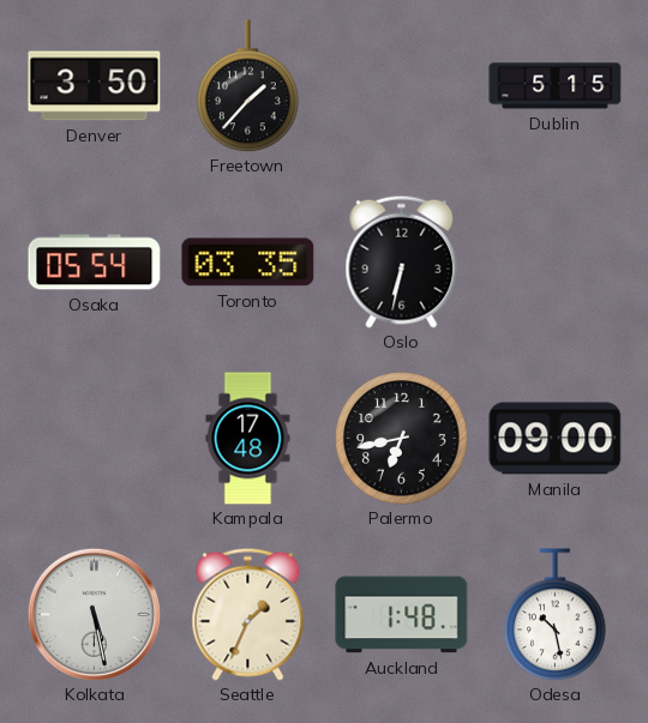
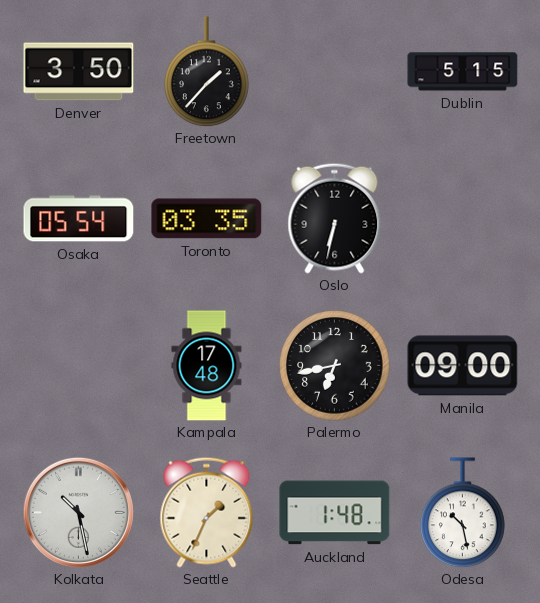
Kolkata: 5:28 -> 10:28
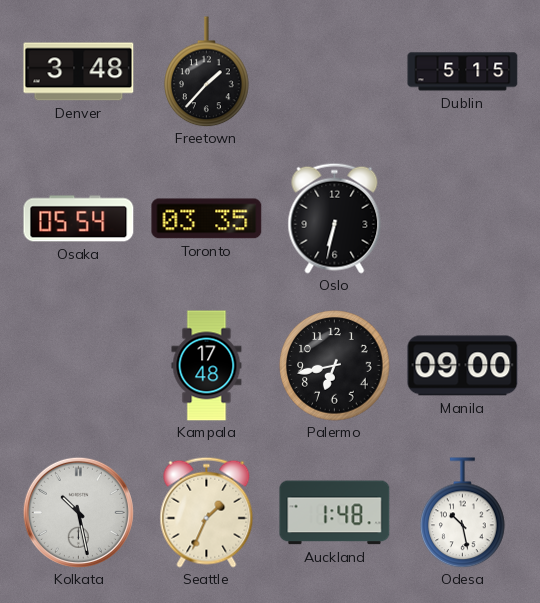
Denver: 3:50 -> 3:48
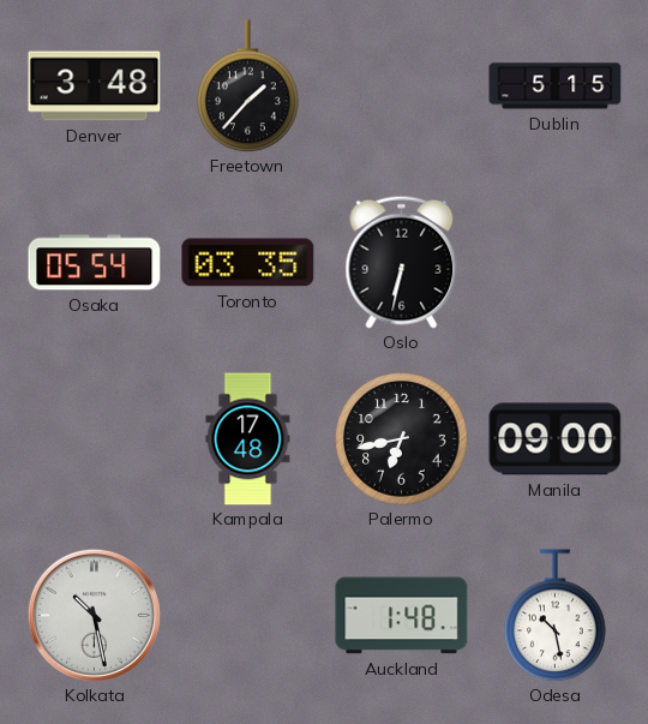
Seattle: 1:34 -> none
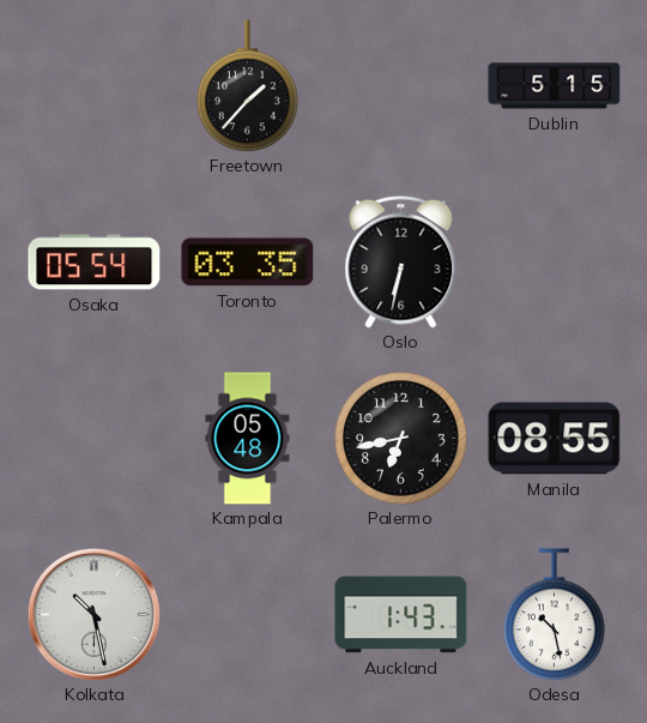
Denver: 3:48 -> none
Kampala: 17:48 -> 05:48
Manila: 09:00 -> 08:55
Auckland: 1:48 -> 1:43
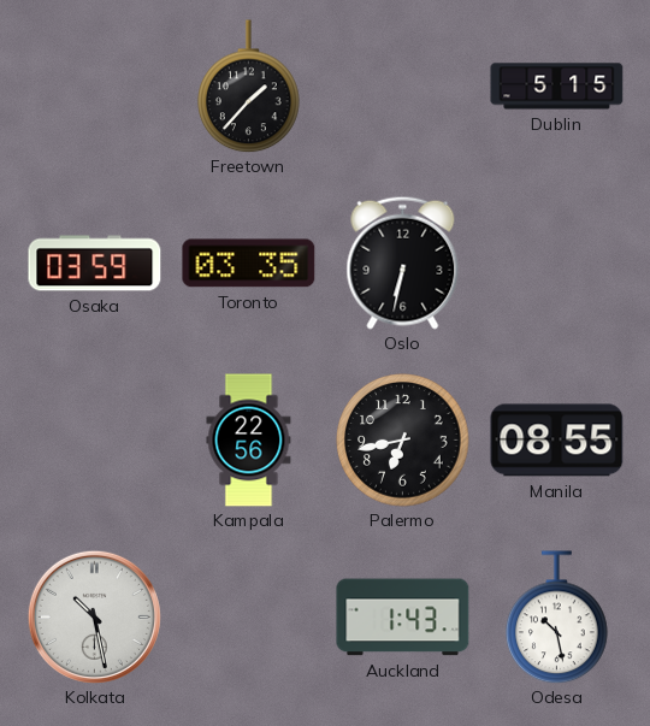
Osaka: 05:54 -> 03:59
Kampala: 05:48 -> 22:56
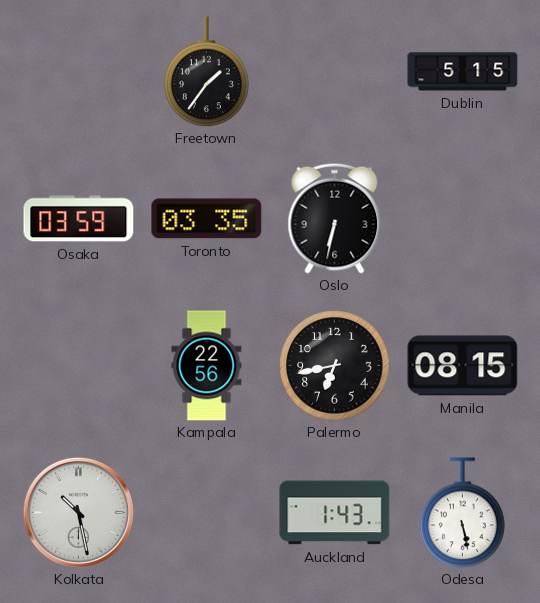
Freetown: 1:37 -> 1:36
Manila: 08:55 -> 08:15
Odesa: 10:28 -> 5:28
